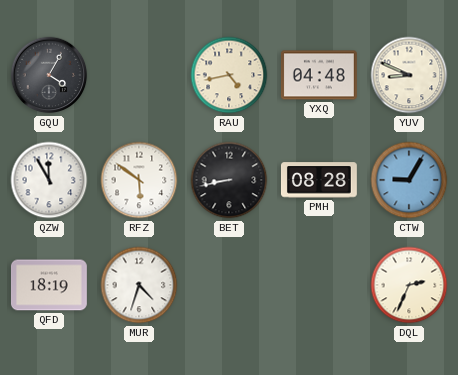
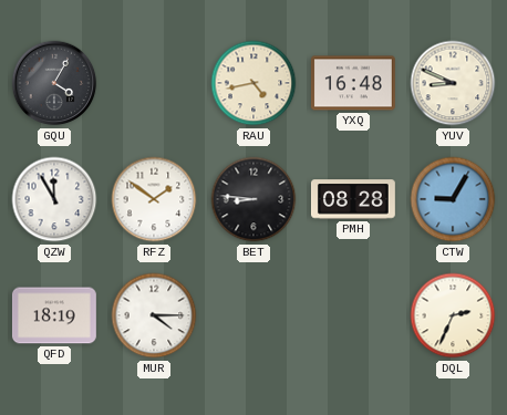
YXQ: 04:48 -> 16:48
RFZ: 5:51 -> 1:51
BET: 8:43 -> 8:46
MUR: 4:33 -> 4:15
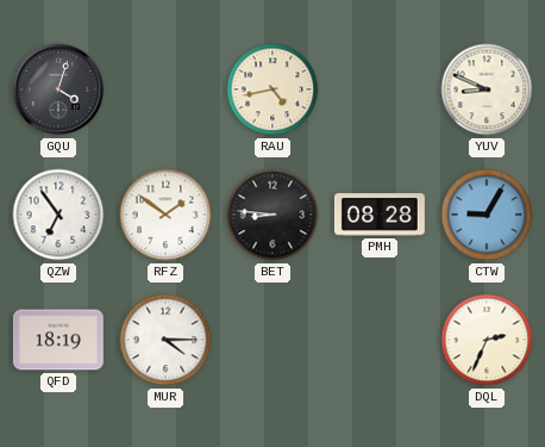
GQU: 4:05 -> 4:03
YXQ: 16:48 -> none
QZW: 11:55 -> 6:54
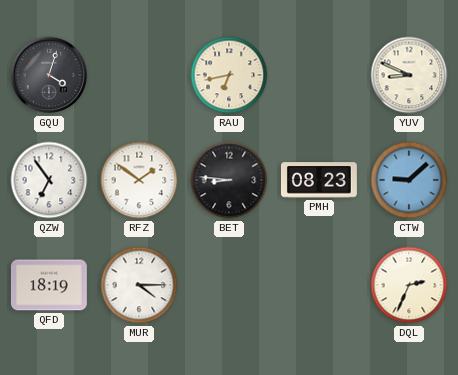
RAU: 4:43 -> 6:43
PMH: 08:28 -> 08:23
CTW: 9:05 -> 9:08
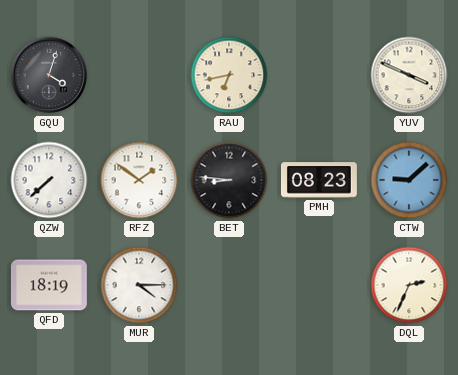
YUV: 8:49 -> 3:49
QZW: 6:54 -> 7:38
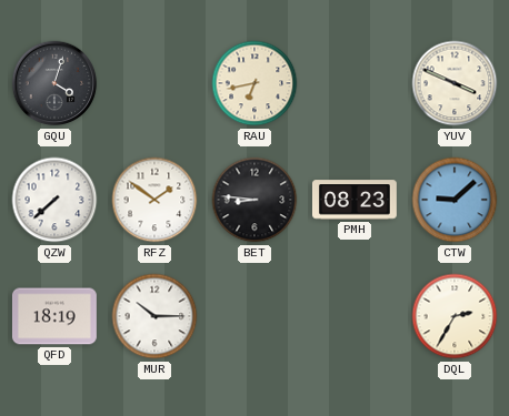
MUR: 4:15 -> 10:15
DQL: 2:34 -> 2:35
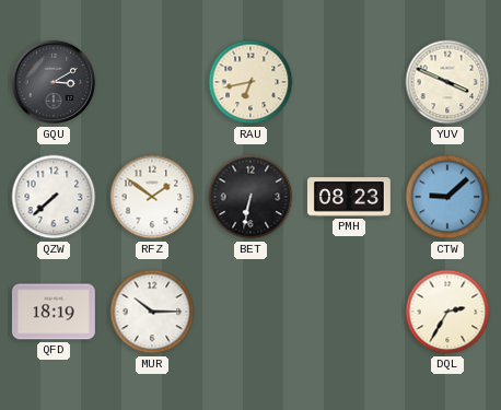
GQU: 4:03 -> 3:10
BET: 8:46 -> 6:32
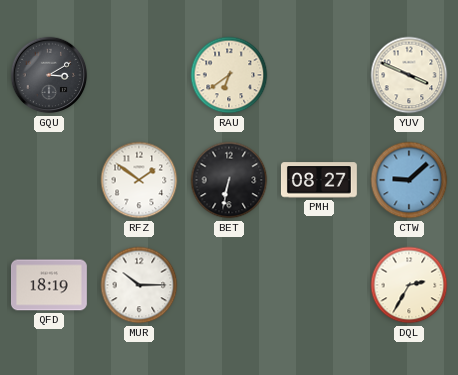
RAU: 6:43 -> 6:39
QZW: 7:38 -> none
PMH: 08:23 -> 08:27
